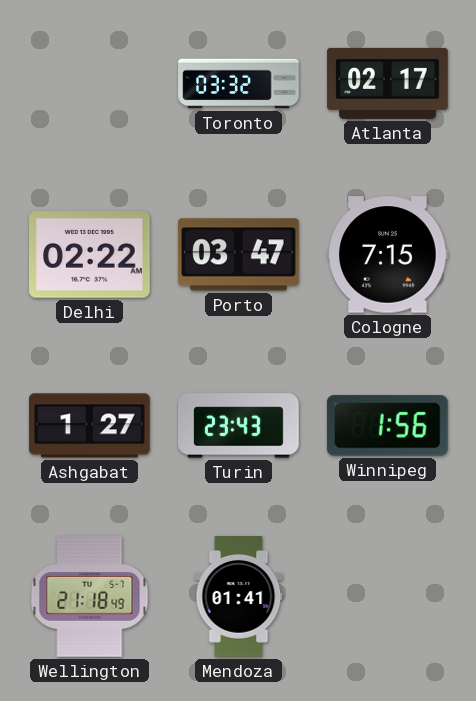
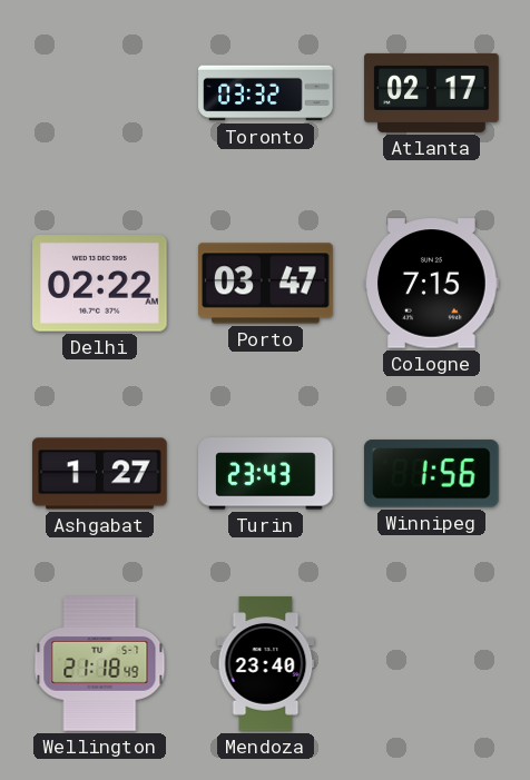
Mendoza: 01:41 -> 23:40
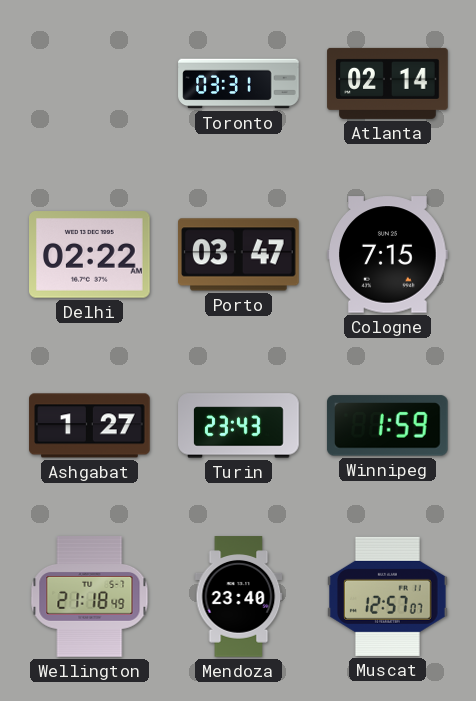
Toronto: 03:32 -> 03:31
Atlanta: 02:17 -> 02:14
Winnipeg: 1:56 -> 1:59
Muscat: none -> 12:57
